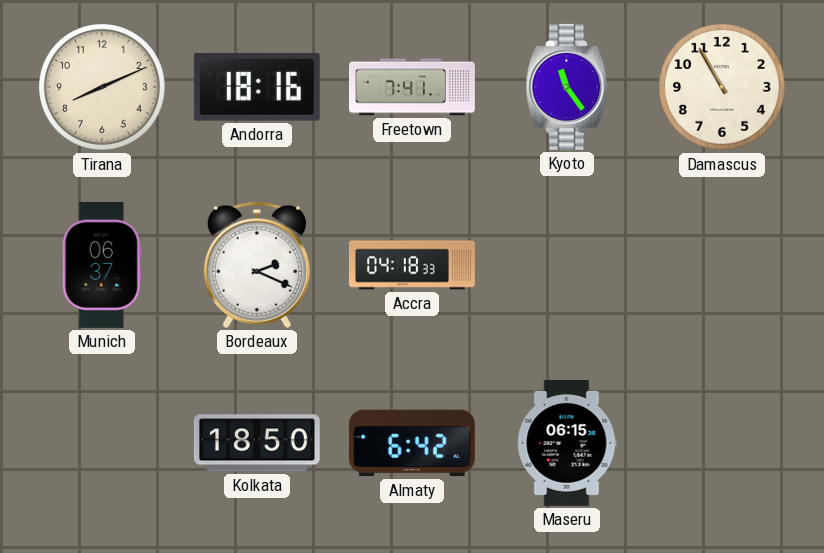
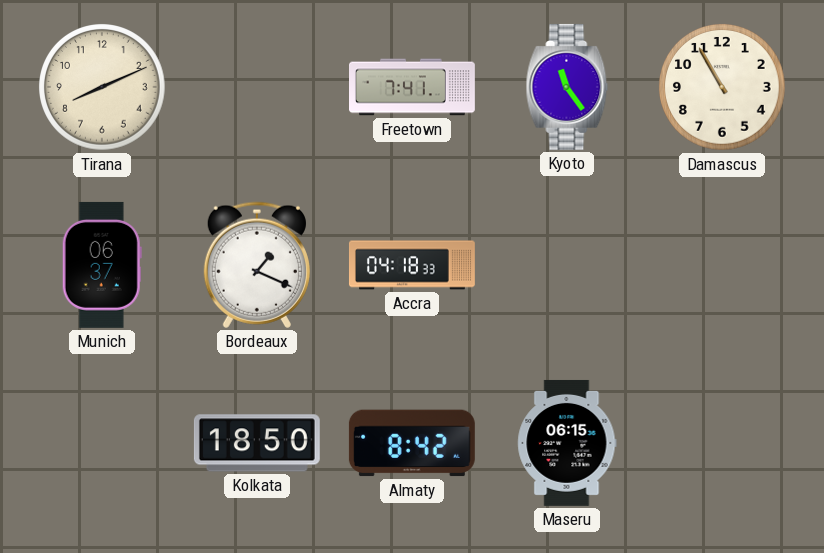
Andorra: 18:16 -> none
Bordeaux: 2:19 -> 1:19
Almaty: 6:42 -> 8:42
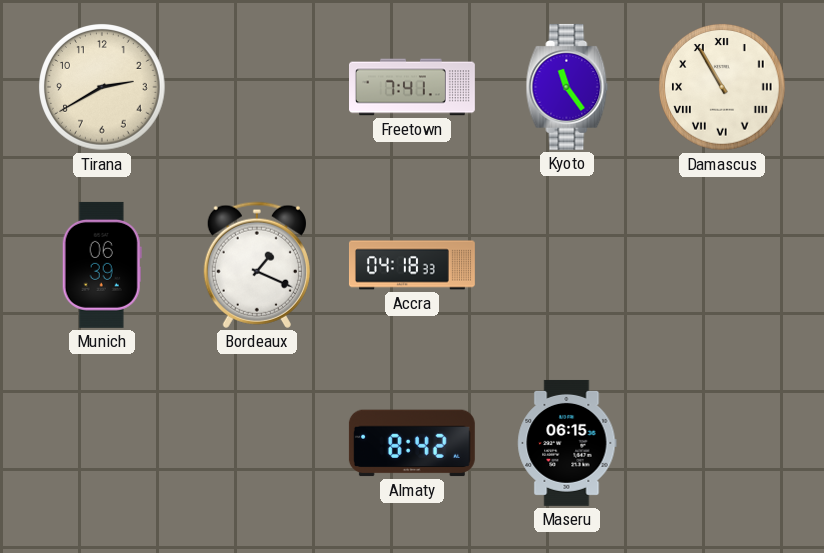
Tirana: 8:11 -> 2:40
Damascus numerals: Arabic -> Roman
Munich: 06:37 -> 06:39
Kolkata: 18:50 -> none
